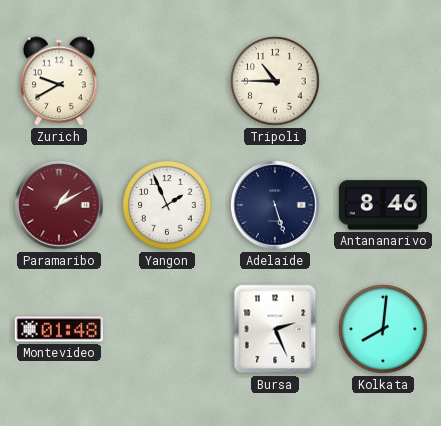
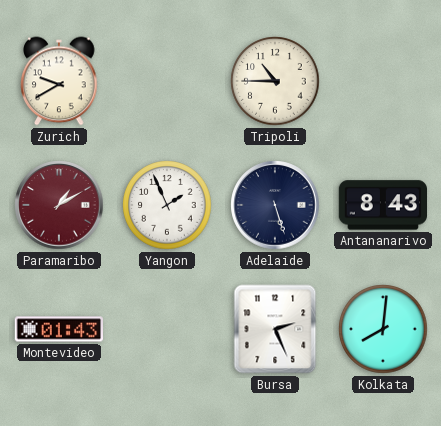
Antananarivo: 8:46 -> 8:43
Montevideo: 01:48 -> 01:43
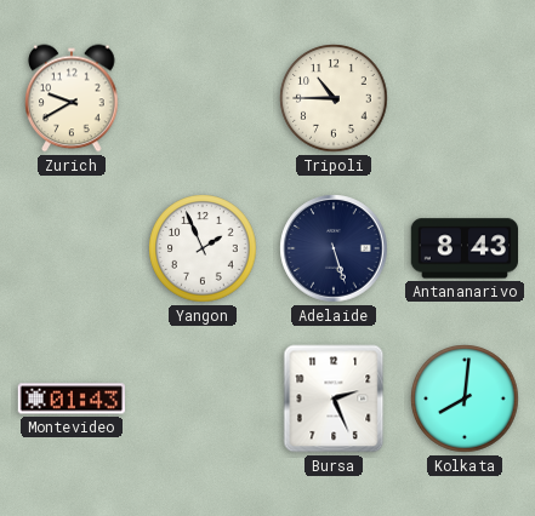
Paramaribo: 1:10 -> none
